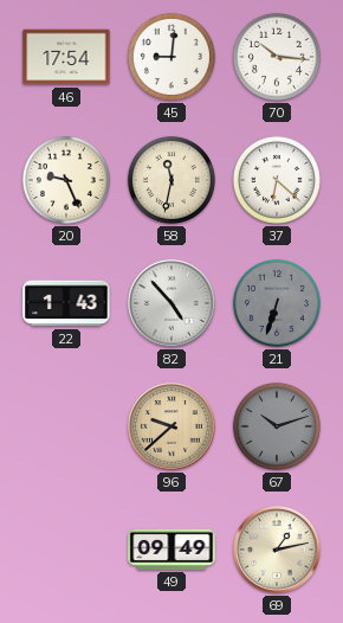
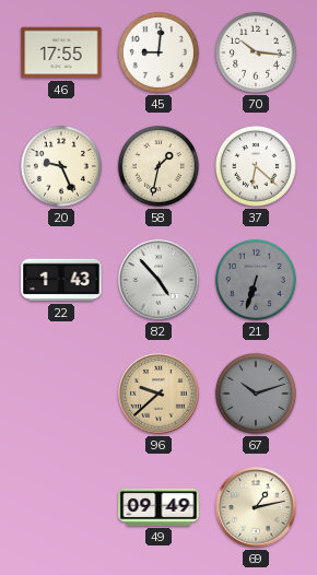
46: 17:54 -> 17:55
58: 11:32 -> 1:32
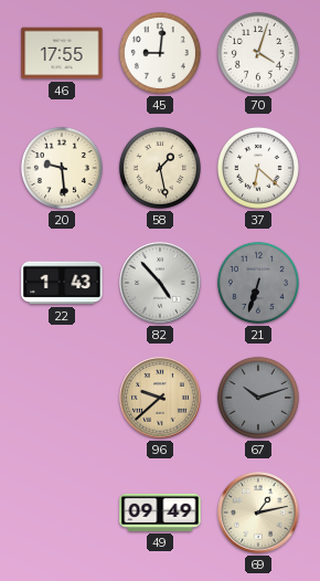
70: 10:16 -> 4:03
20: 9:26 -> 9:29
58: 1:32 -> 1:28
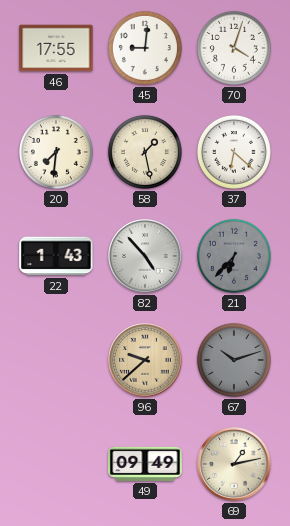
20: 9:29 -> 7:31
21: 6:33 -> 6:37
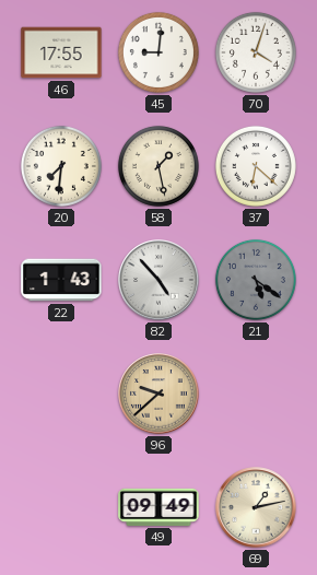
21: 6:37 -> 5:21
67: 10:12 -> none
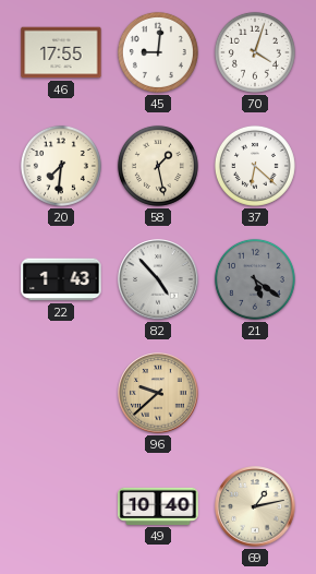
49: 09:49 -> 10:40
